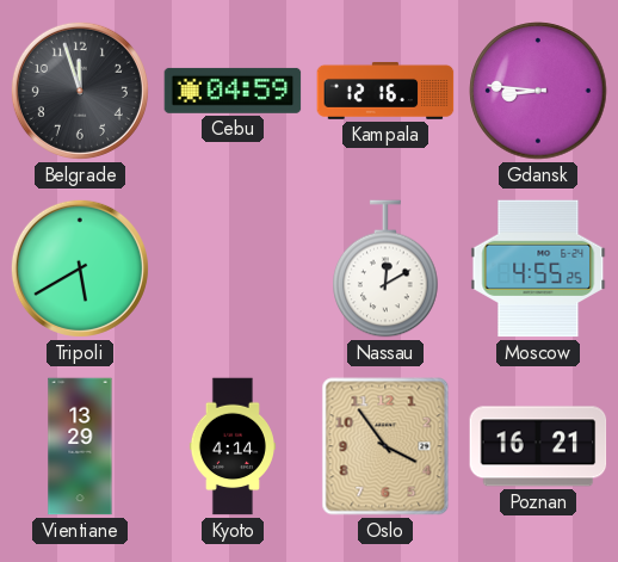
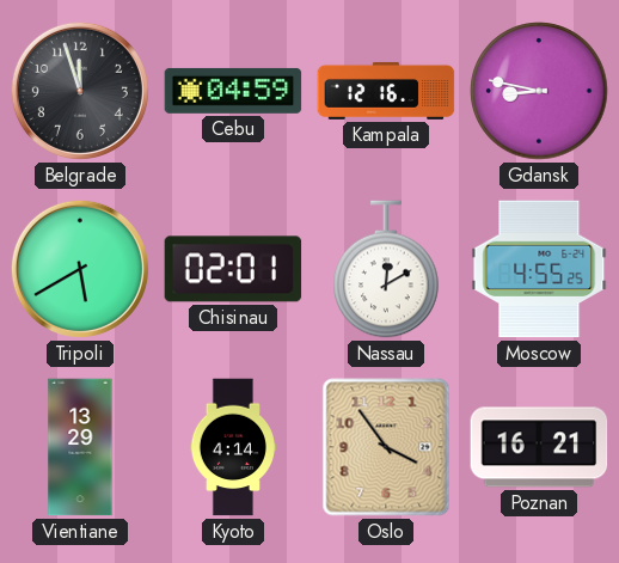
Gdansk: 8:46 -> 8:47
Chisinau: none -> 02:01
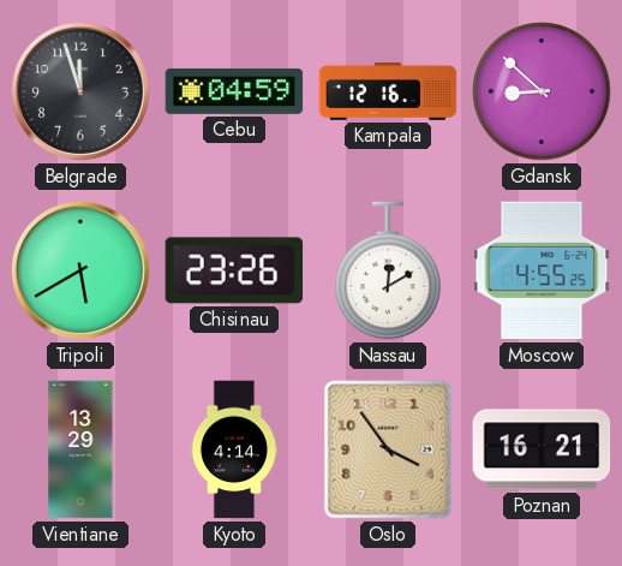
Gdansk: 8:47 -> 8:52
Chisinau: 02:01 -> 23:26
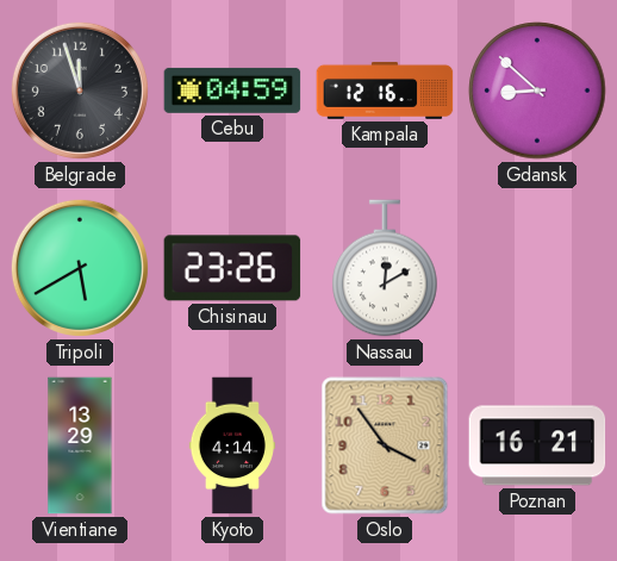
Moscow: 4:55 -> none
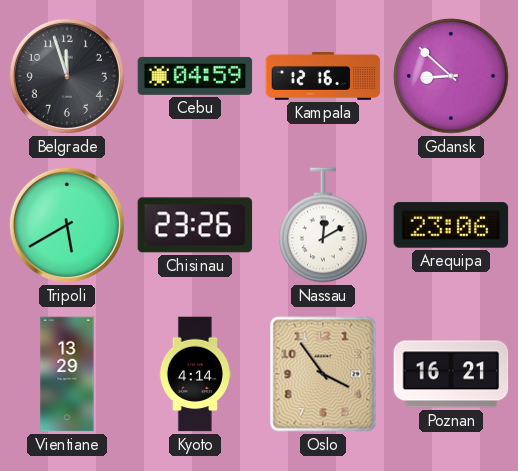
Arequipa: none -> 23:06
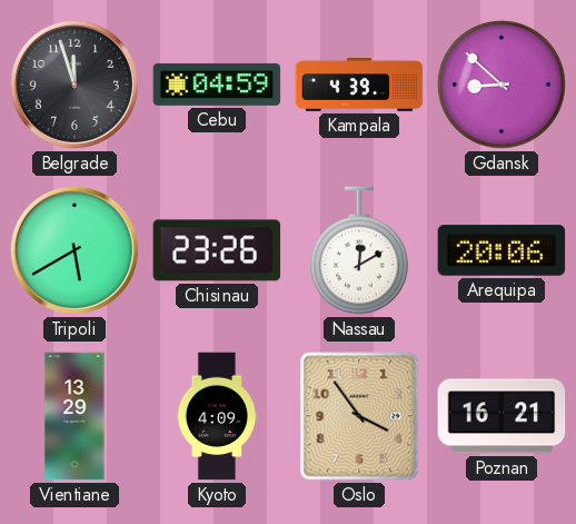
Kampala: 12:16 -> 4:39
Arequipa: 23:06 -> 20:06
Kyoto: 4:14 -> 4:09
